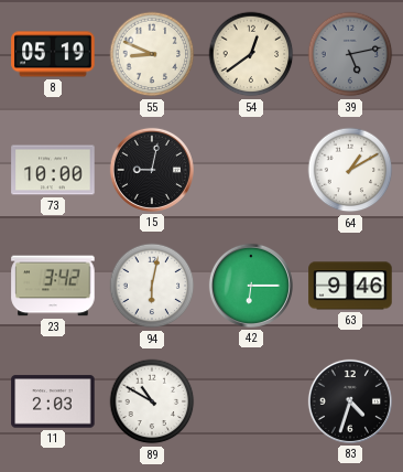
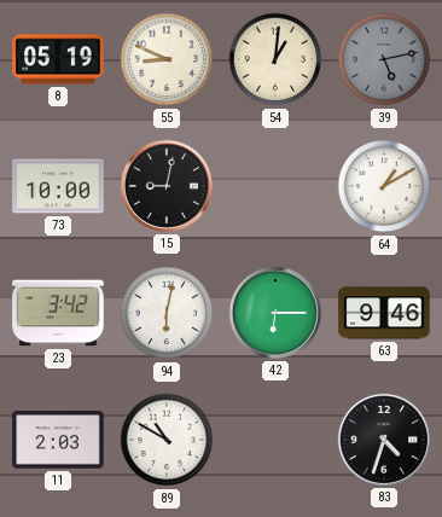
54: 12:39 -> 1:01
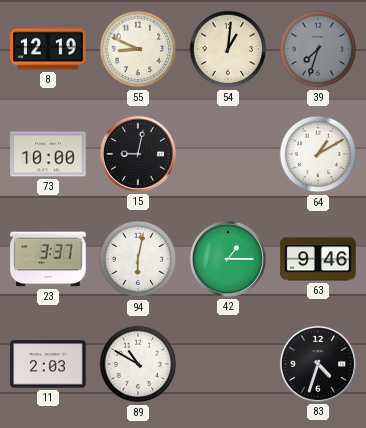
8: 05:19 -> 12:19
39: 5:13 -> 7:33
23: 3:42 -> 3:37
42: 6:15 -> 1:15
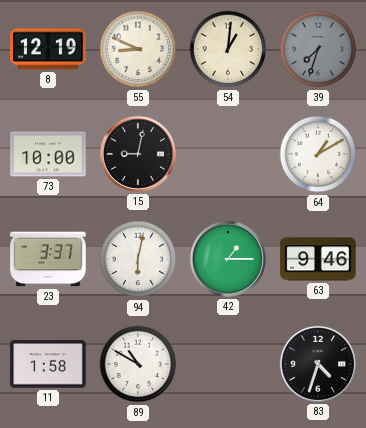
11: 2:03 -> 1:58
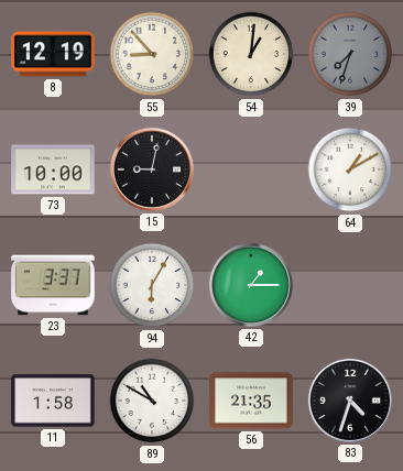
55: 8:49 -> 8:53
94: 6:02 -> 6:05
63: 9:46 -> none
56: none -> 21:35
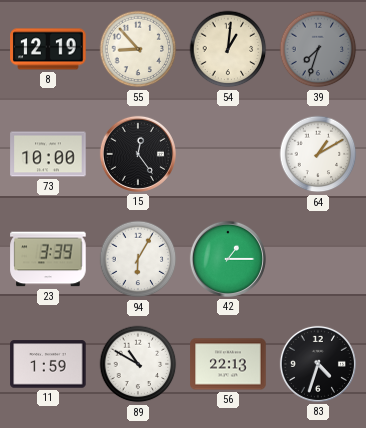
15: 9:02 -> 12:24
23: 3:37 -> 3:39
11: 1:58 -> 1:59
56: 21:35 -> 22:13
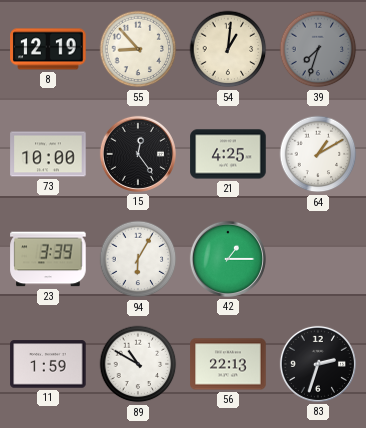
21: none -> 4:25
83: 4:33 -> 2:33
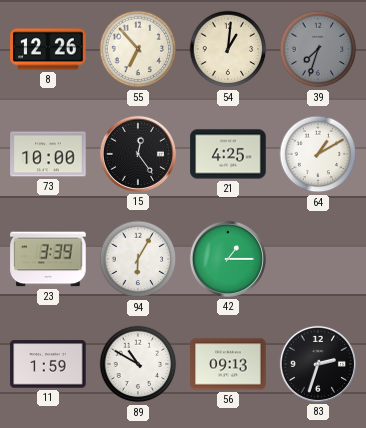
8: 12:19 -> 12:26
55: 8:53 -> 6:53
56: 22:13 -> 09:13
